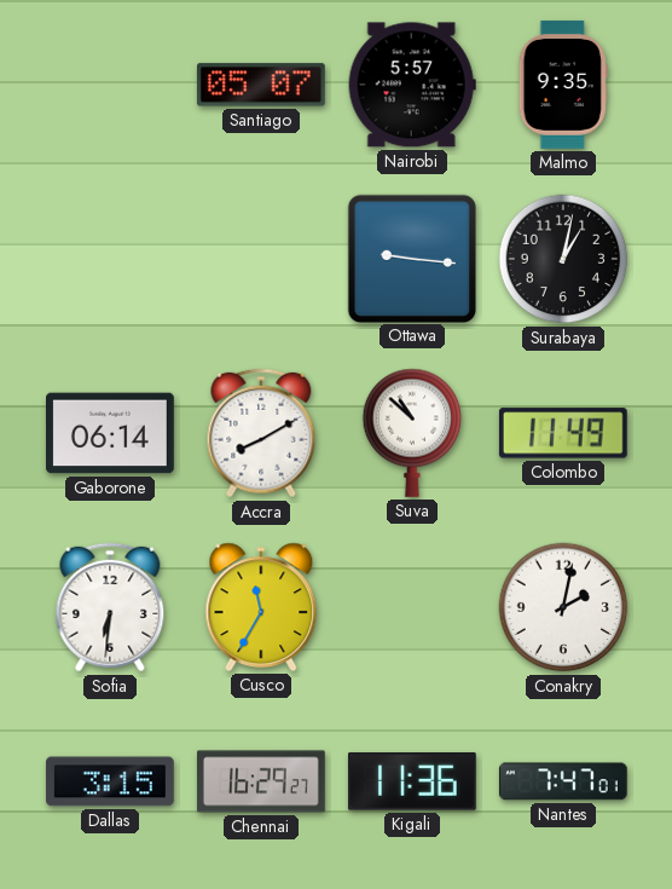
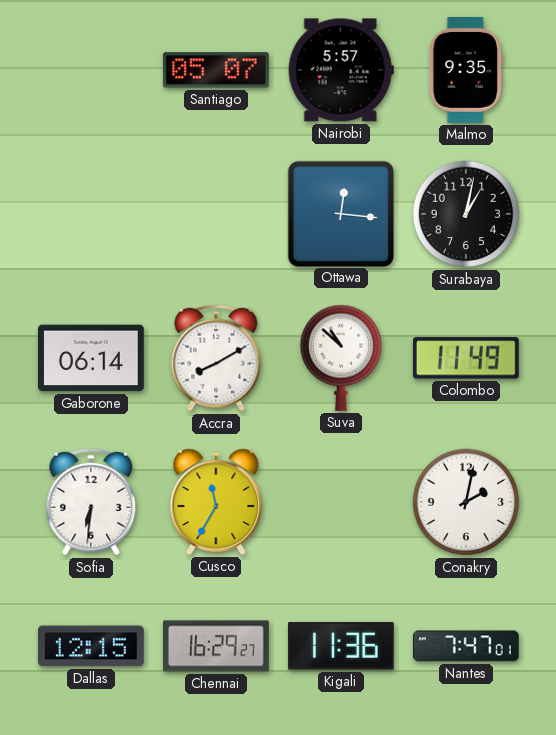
Ottawa: 9:16 -> 12:16
Dallas: 3:15 -> 12:15
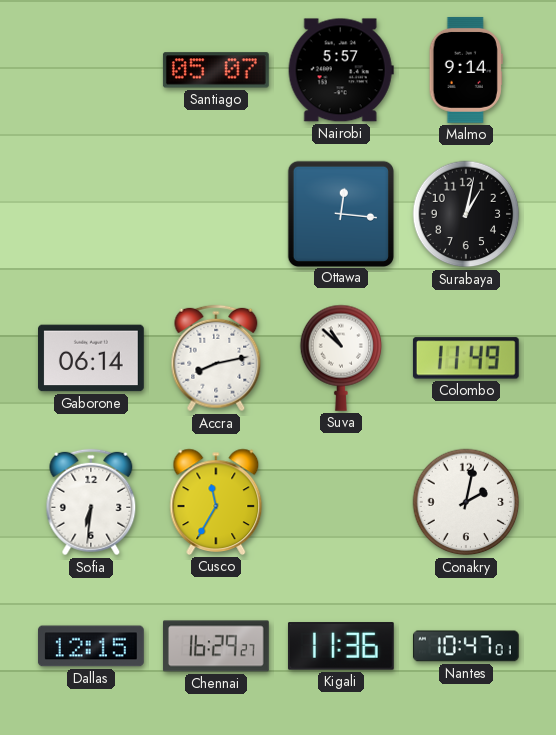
Malmo: 9:35 -> 9:14
Accra: 8:10 -> 8:13
Nantes: 7:47 -> 10:47
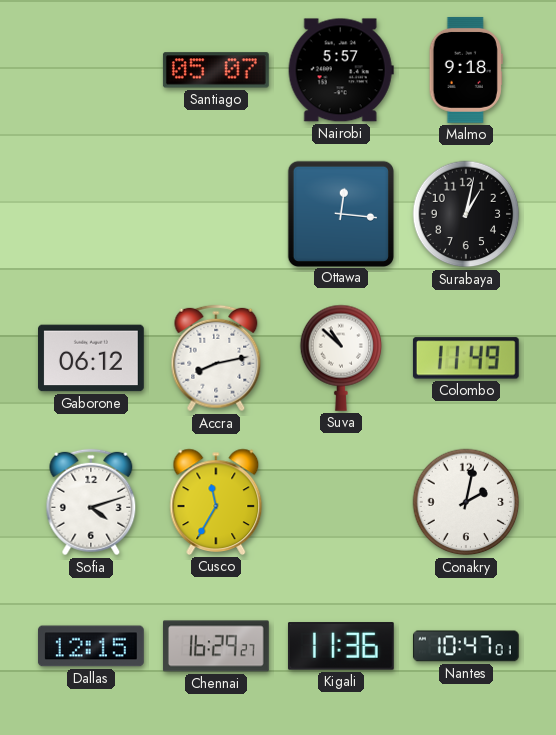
Malmo: 9:14 -> 9:18
Gaborone: 06:14 -> 06:12
Sofia: 6:31 -> 4:12
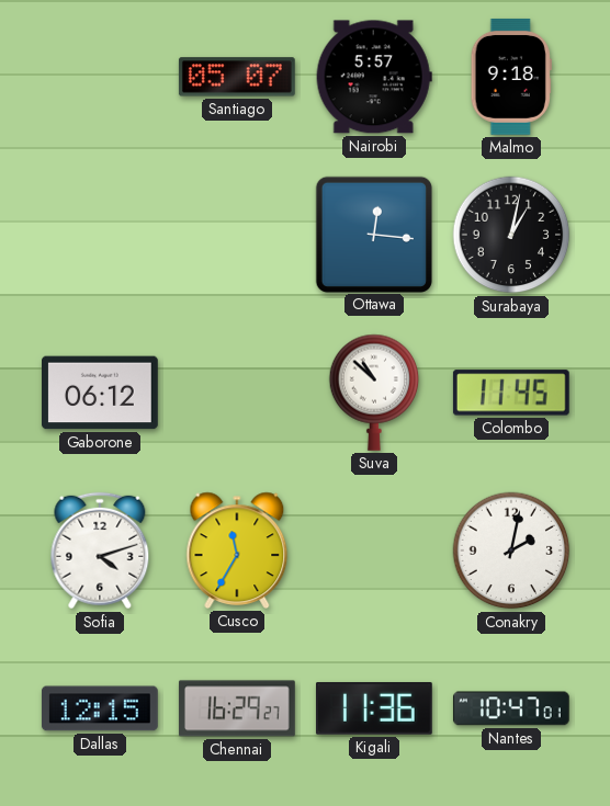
Accra: 8:13 -> none
Colombo: 11:49 -> 11:45
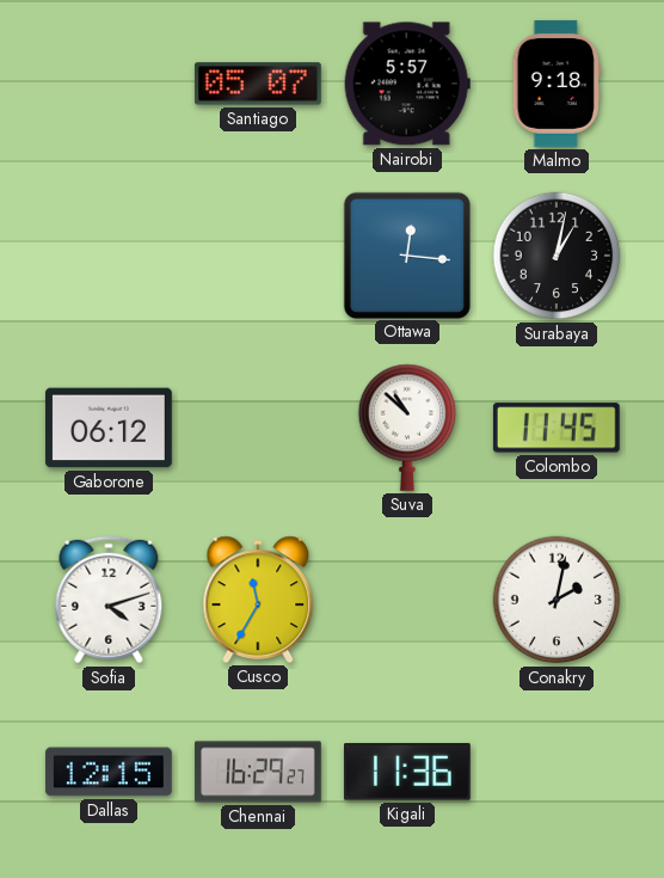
Nantes: 10:47 -> none
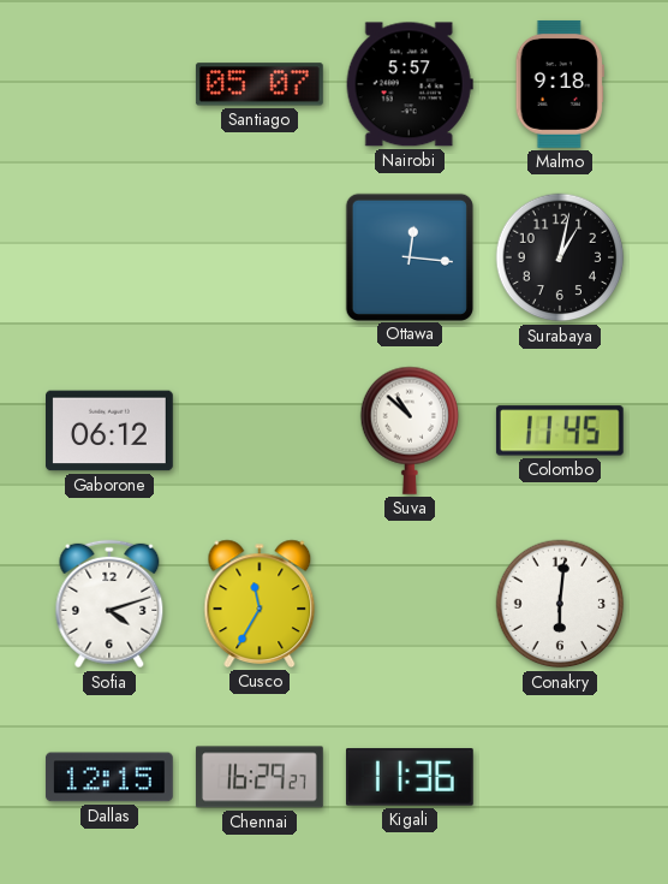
Conakry: 2:02 -> 6:01
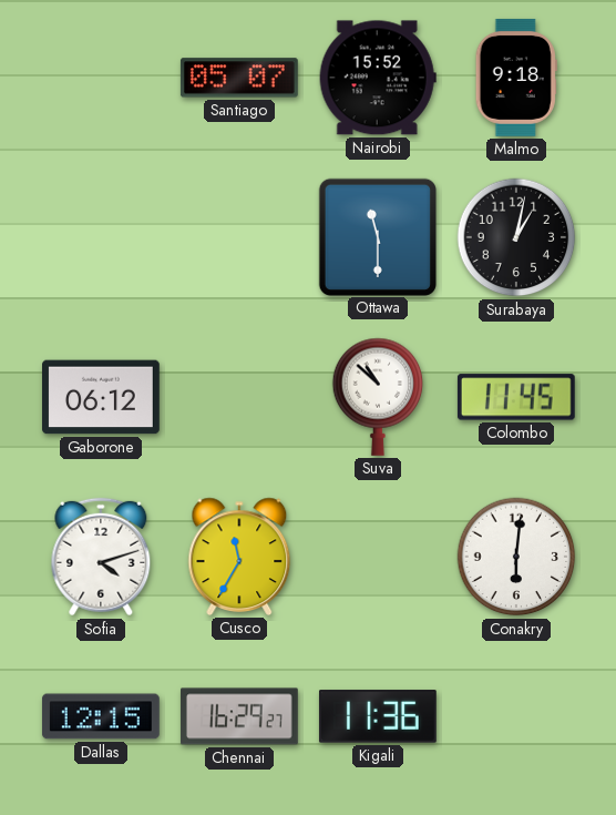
Nairobi: 5:57 -> 15:52
Ottawa: 12:16 -> 11:30
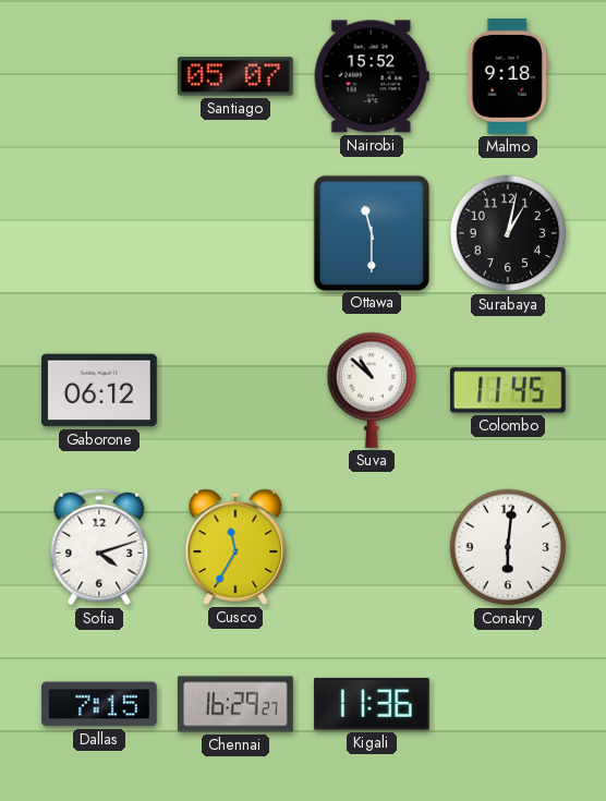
Dallas: 12:15 -> 7:15
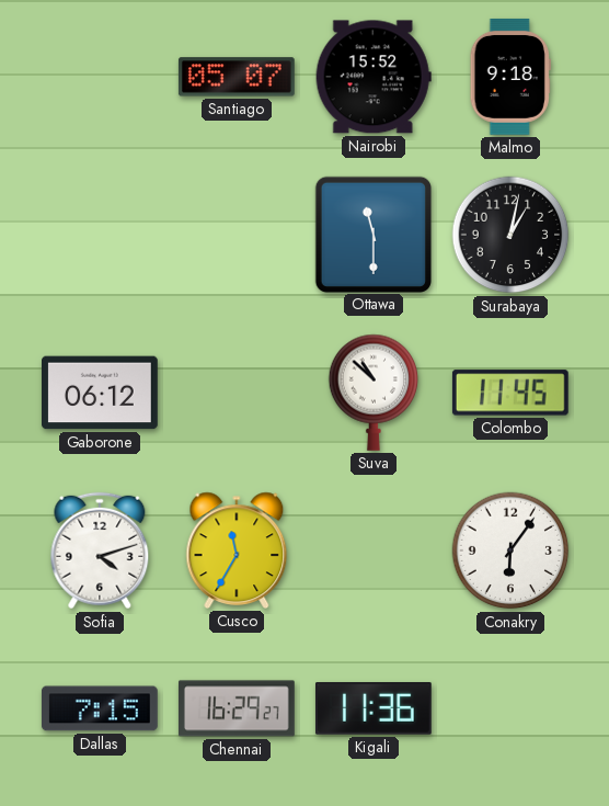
Conakry: 6:01 -> 6:06
